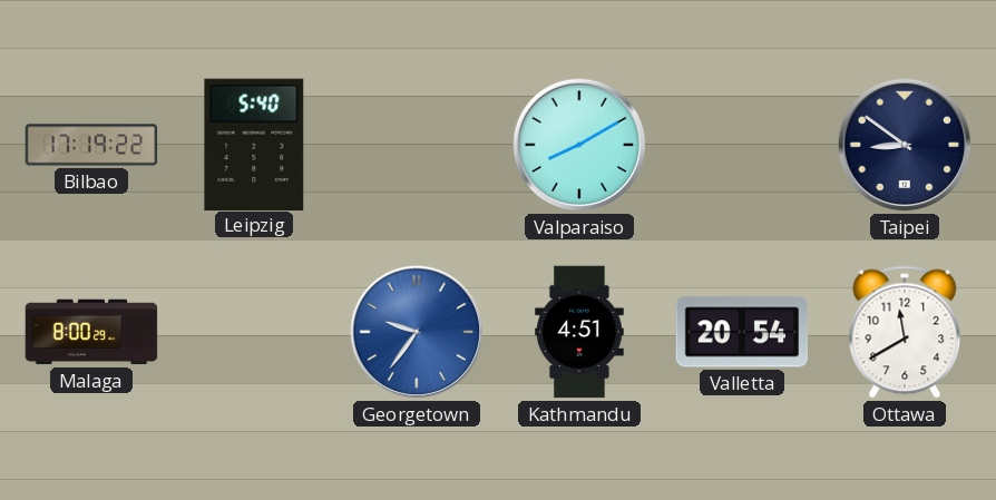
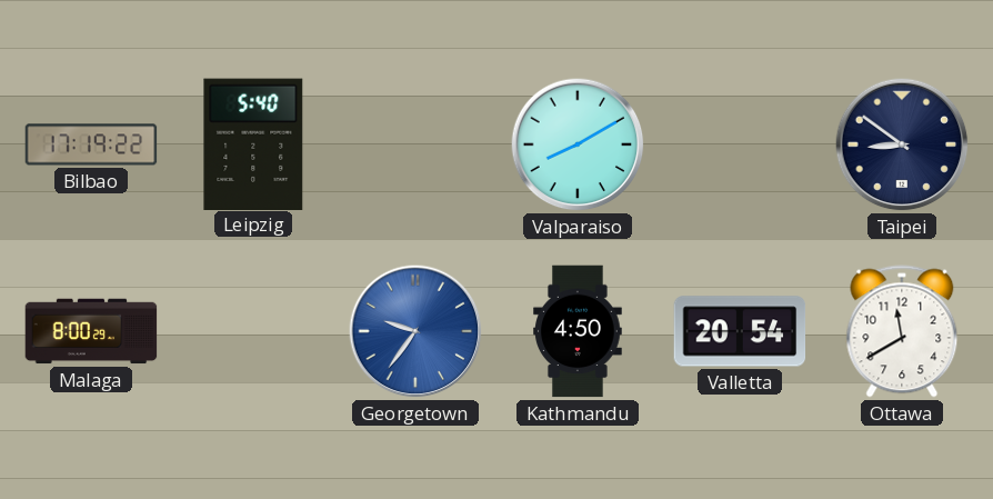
Kathmandu: 4:51 -> 4:50
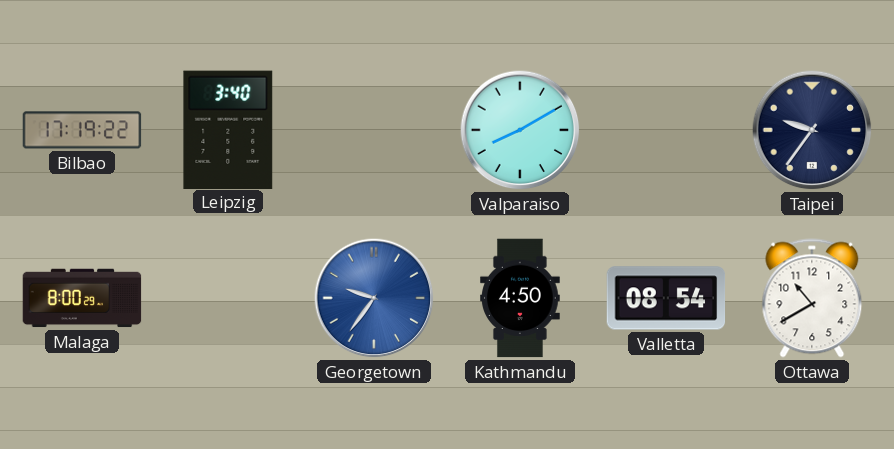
Leipzig: 5:40 -> 3:40
Taipei: 8:51 -> 9:36
Valletta: 20:54 -> 08:54
Ottawa: 11:40 -> 10:40
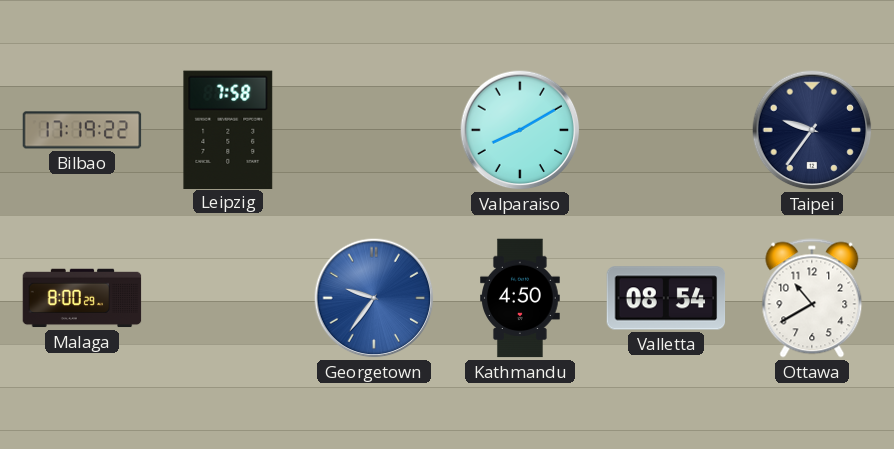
Leipzig: 3:40 -> 7:58
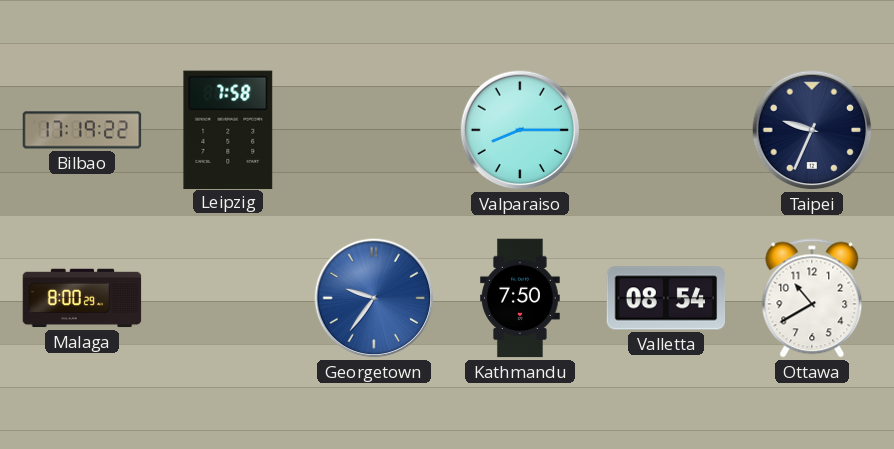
Valparaiso: 8:10 -> 8:15
Taipei: 9:36 -> 9:34
Kathmandu: 4:50 -> 7:50
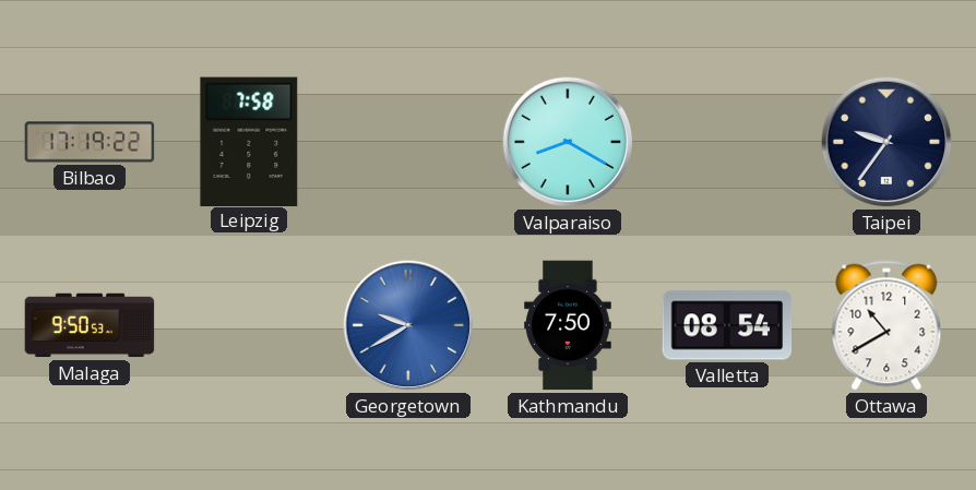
Valparaiso: 8:15 -> 8:20
Taipei: 9:34 -> 9:36
Malaga: 8:00 -> 9:50
Georgetown: 9:36 -> 9:40
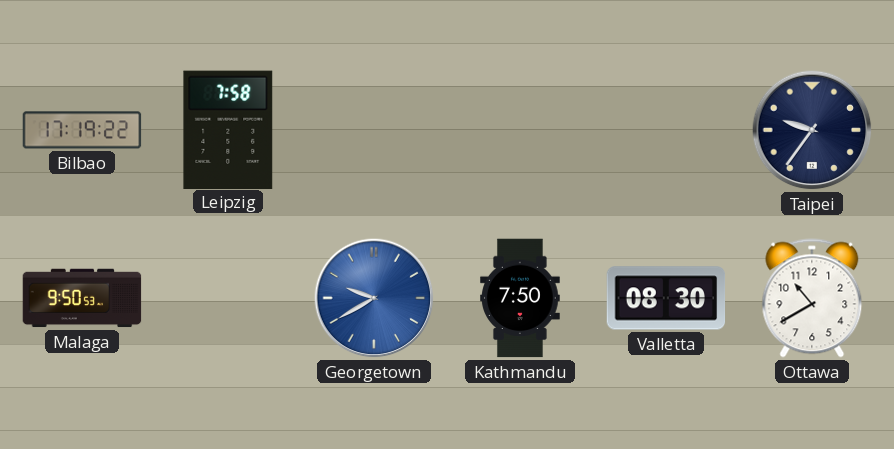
Valparaiso: 8:20 -> none
Valletta: 08:54 -> 08:30
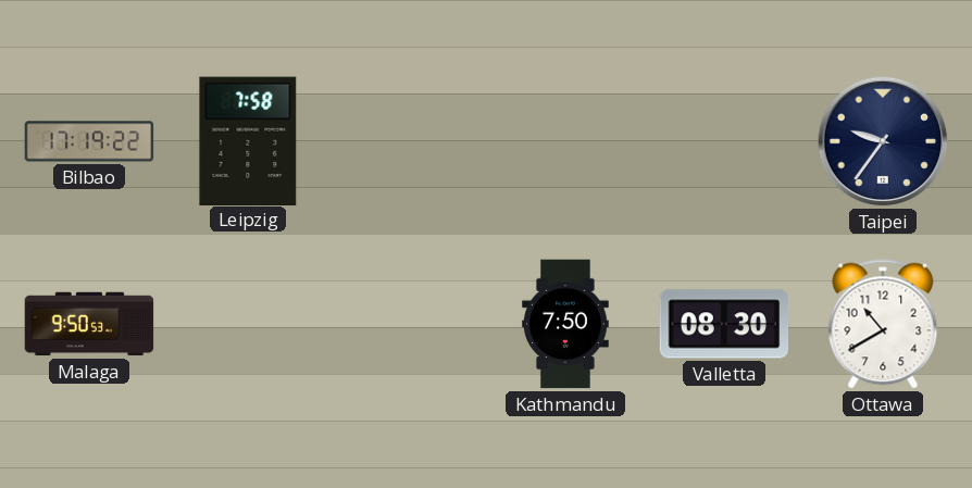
Georgetown: 9:40 -> none
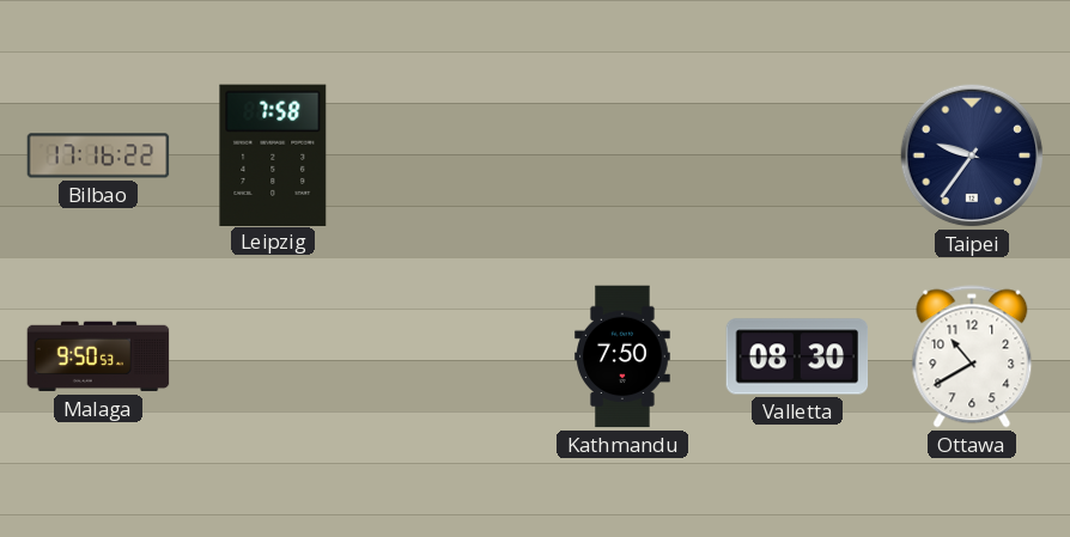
Bilbao: 17:19 -> 17:16
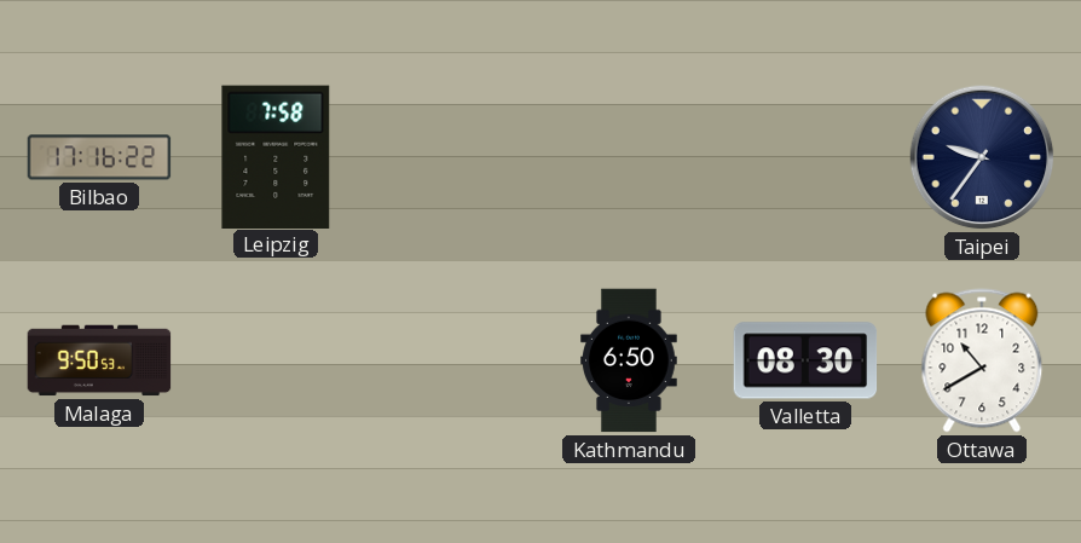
Kathmandu: 7:50 -> 6:50
